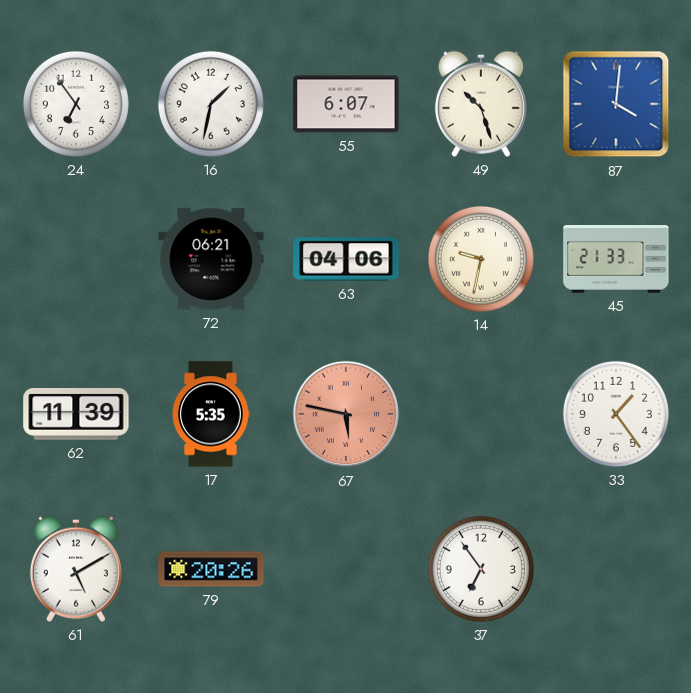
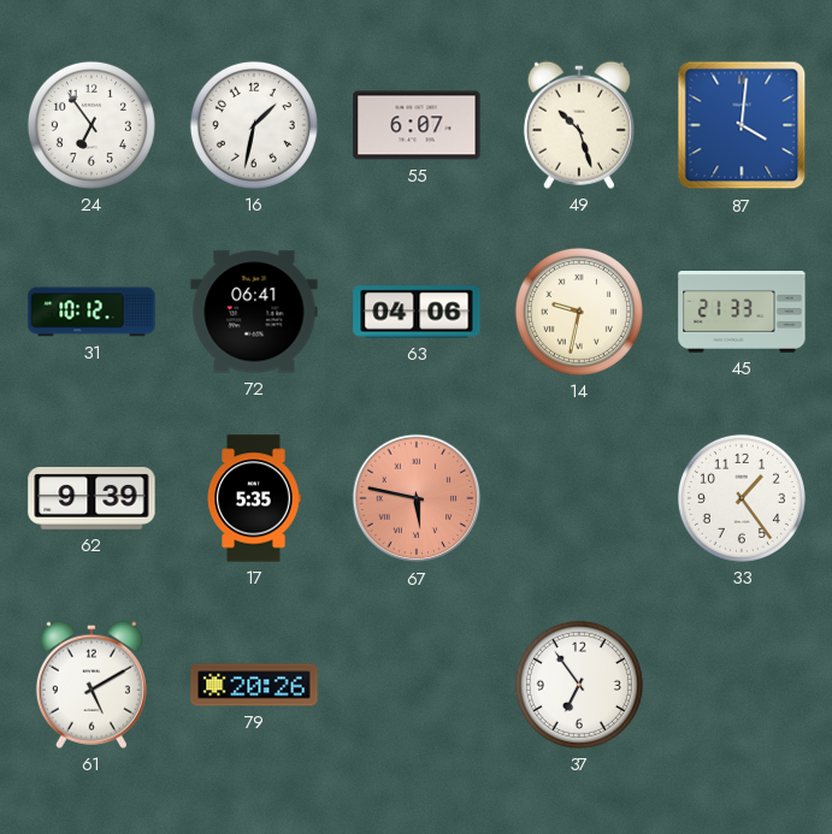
31: none -> 10:12
72: 06:21 -> 06:41
62: 11:39 -> 9:39
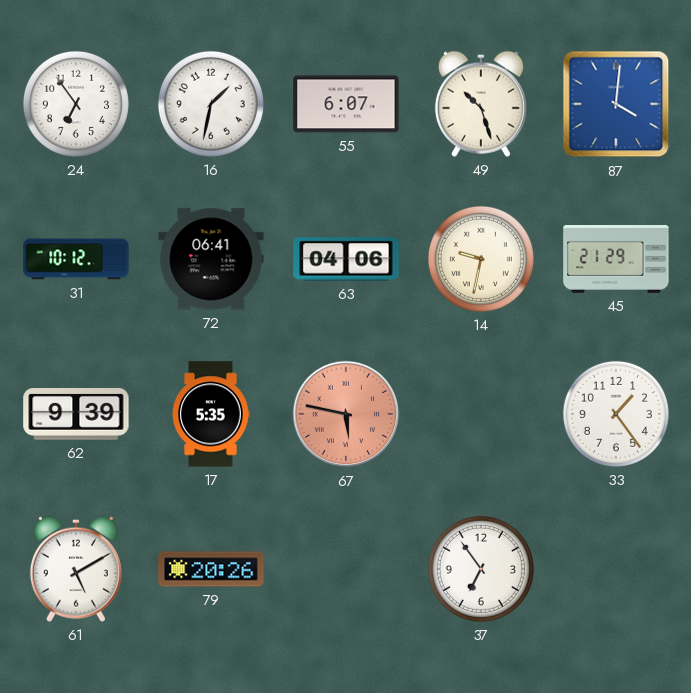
45: 21:33 -> 21:29
